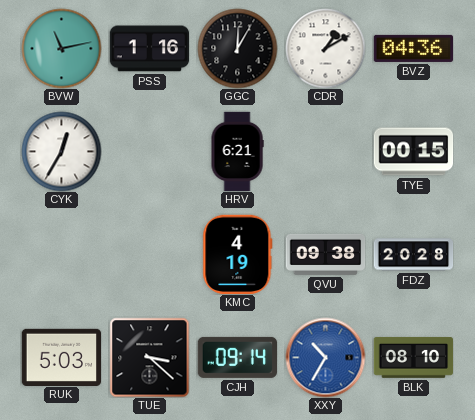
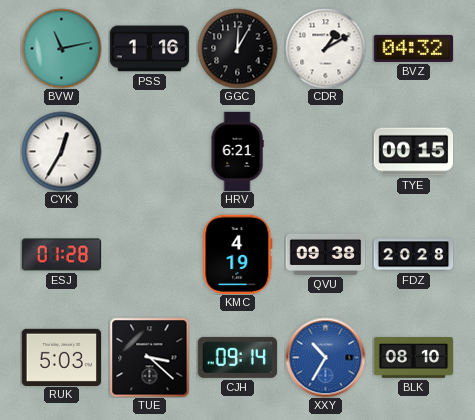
BVZ: 04:36 -> 04:32
ESJ: none -> 01:28
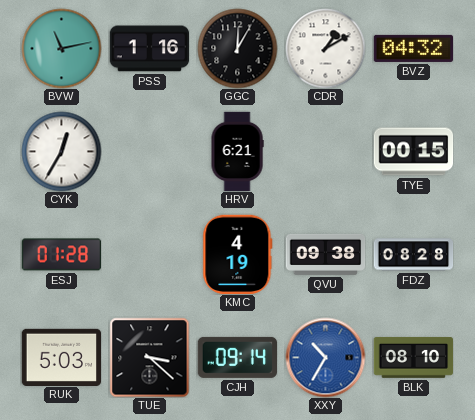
FDZ: 20:28 -> 08:28
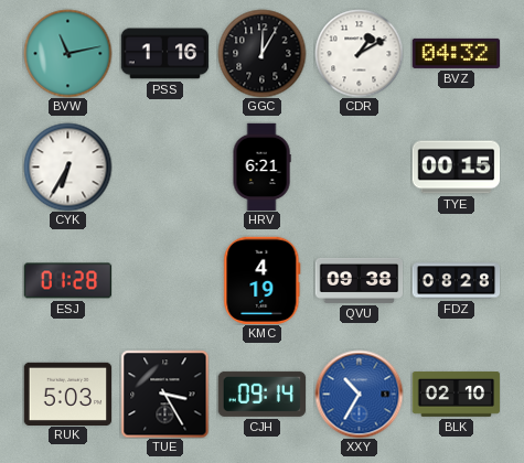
CYK: 12:35 -> 6:35
TUE: 3:22 -> 3:25
BLK: 08:10 -> 02:10
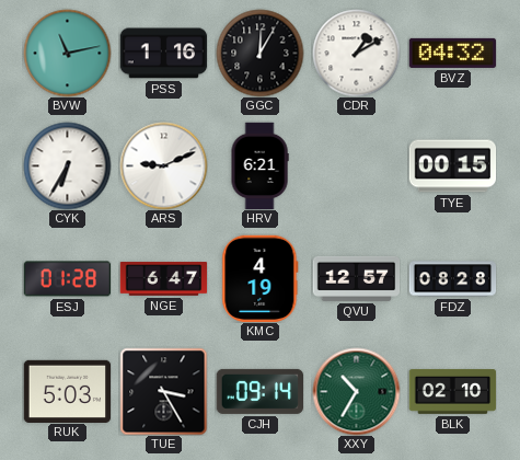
ARS: none -> 9:11
NGE: none -> 6:47
QVU: 09:38 -> 12:57
XXY dial: blue -> green
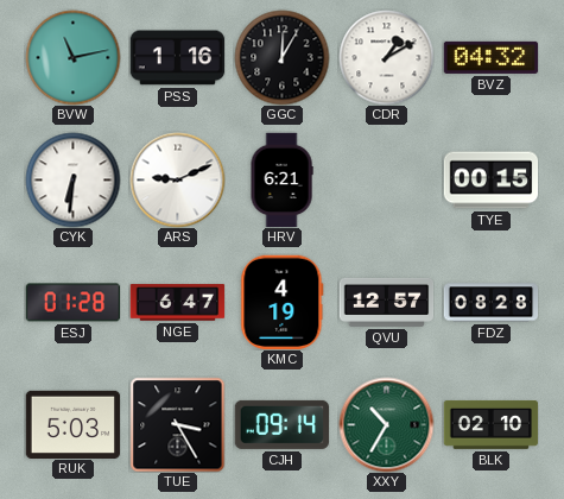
CYK: 6:35 -> 6:31
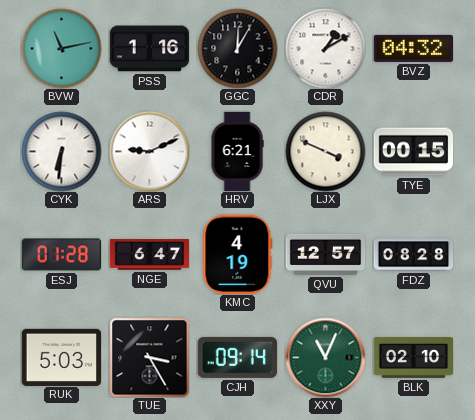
LJX: none -> 3:49
XXY: 10:35 -> 11:04
